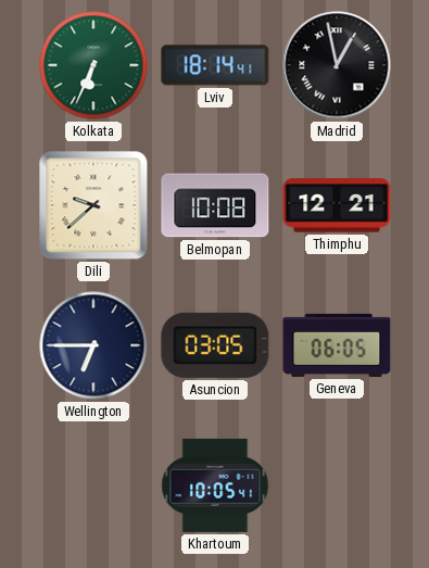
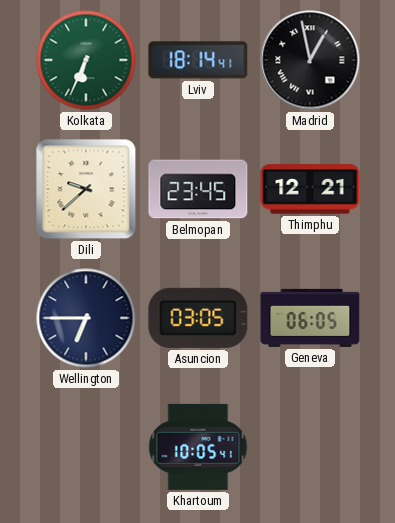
Belmopan: 10:08 -> 23:45
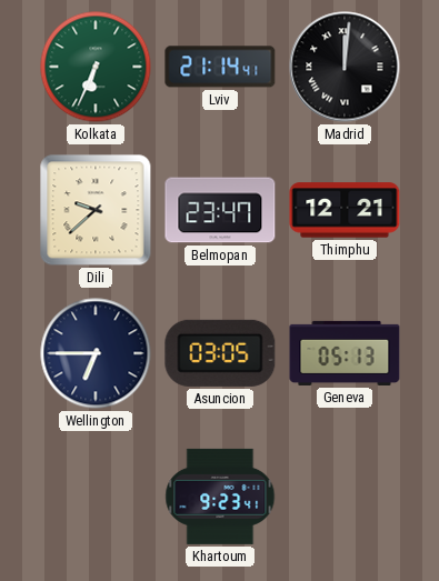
Lviv: 18:14 -> 21:14
Madrid: 12:58 -> 12:01
Belmopan: 23:45 -> 23:47
Geneva: 06:05 -> 05:13
Khartoum: 10:05 -> 9:23
